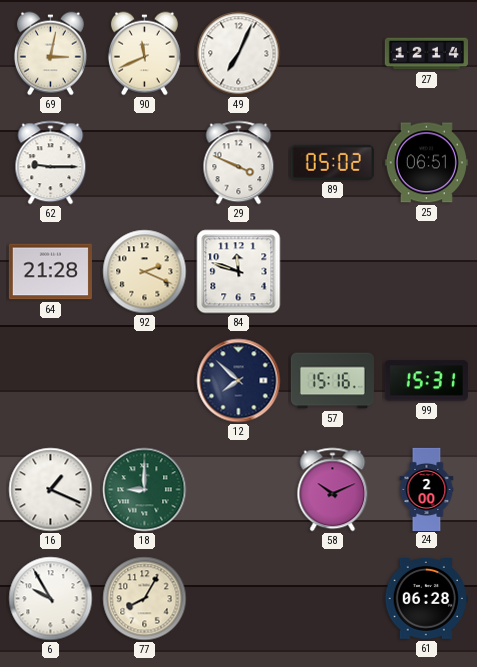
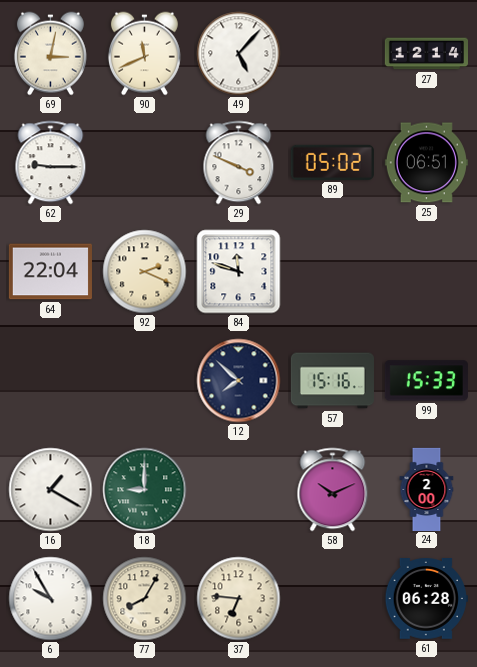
49: 7:04 -> 5:07
64: 21:28 -> 22:04
99: 15:31 -> 15:33
16: 1:19 -> 1:20
37: none -> 6:46
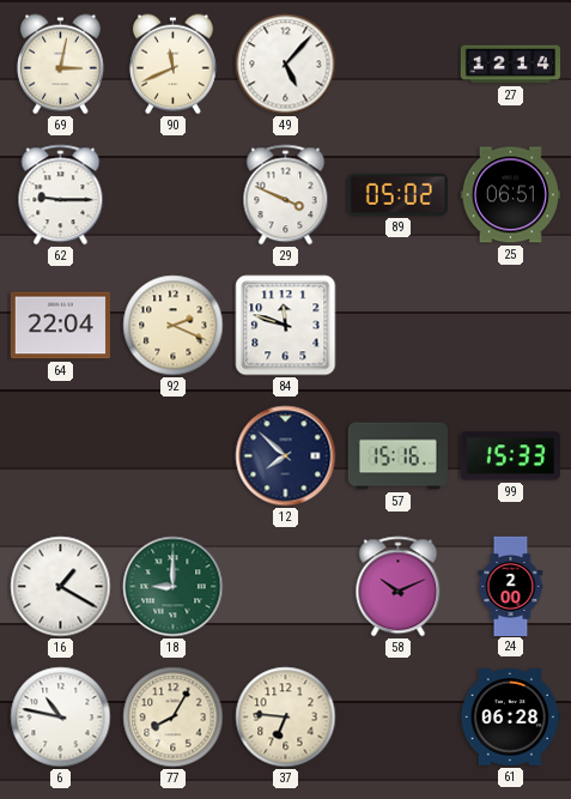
6: 9:55 -> 10:47
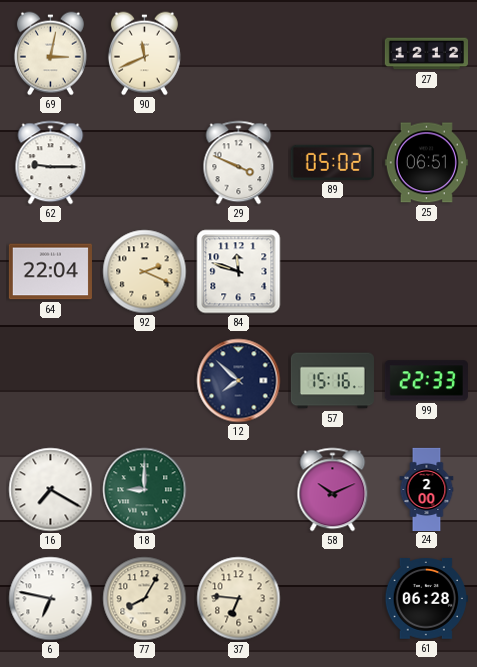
49: 5:07 -> none
27: 12:14 -> 12:12
99: 15:33 -> 22:33
16: 1:20 -> 7:20
6: 10:47 -> 6:47
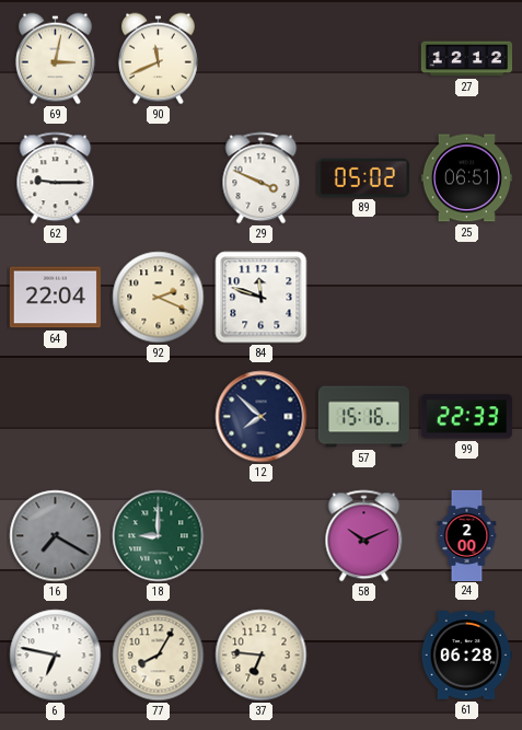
16 dial: white -> grey
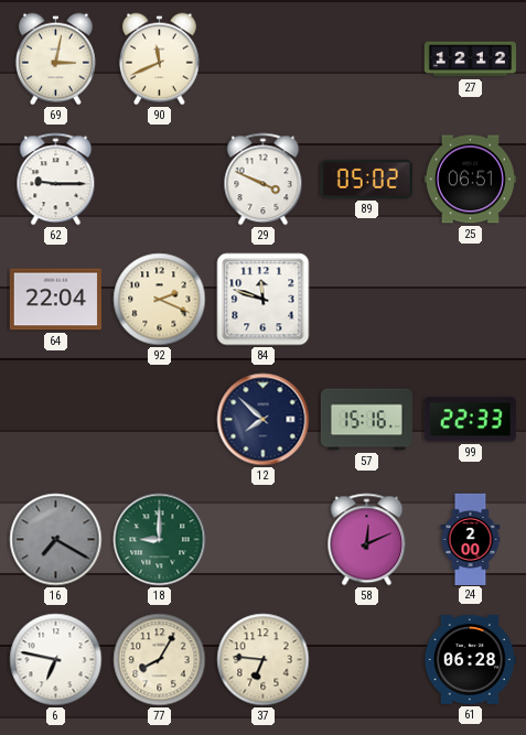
58: 10:11 -> 12:11
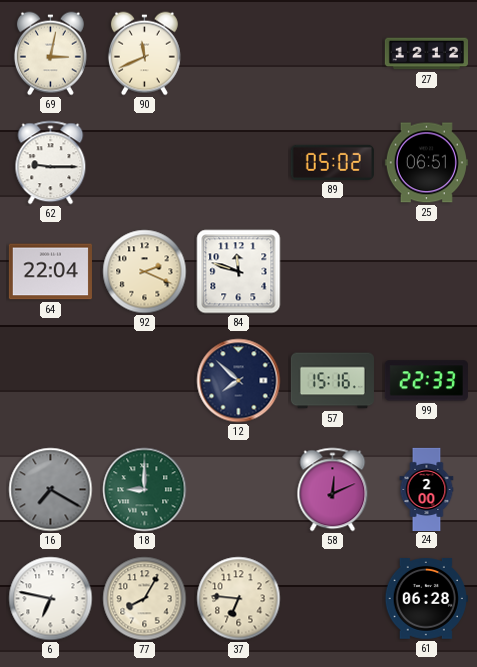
29: 3:49 -> none
